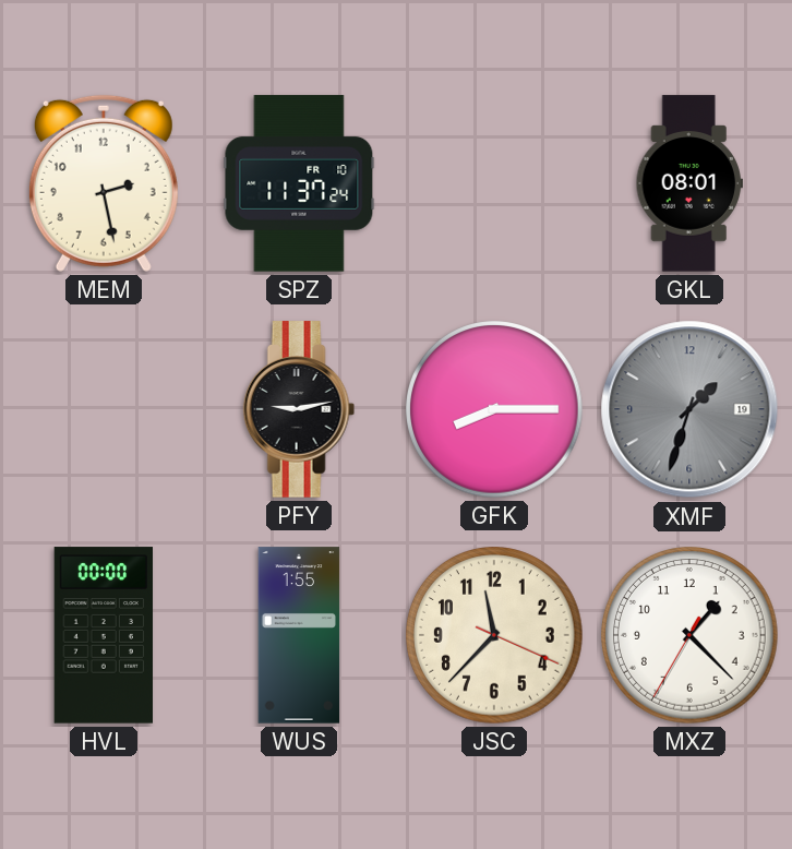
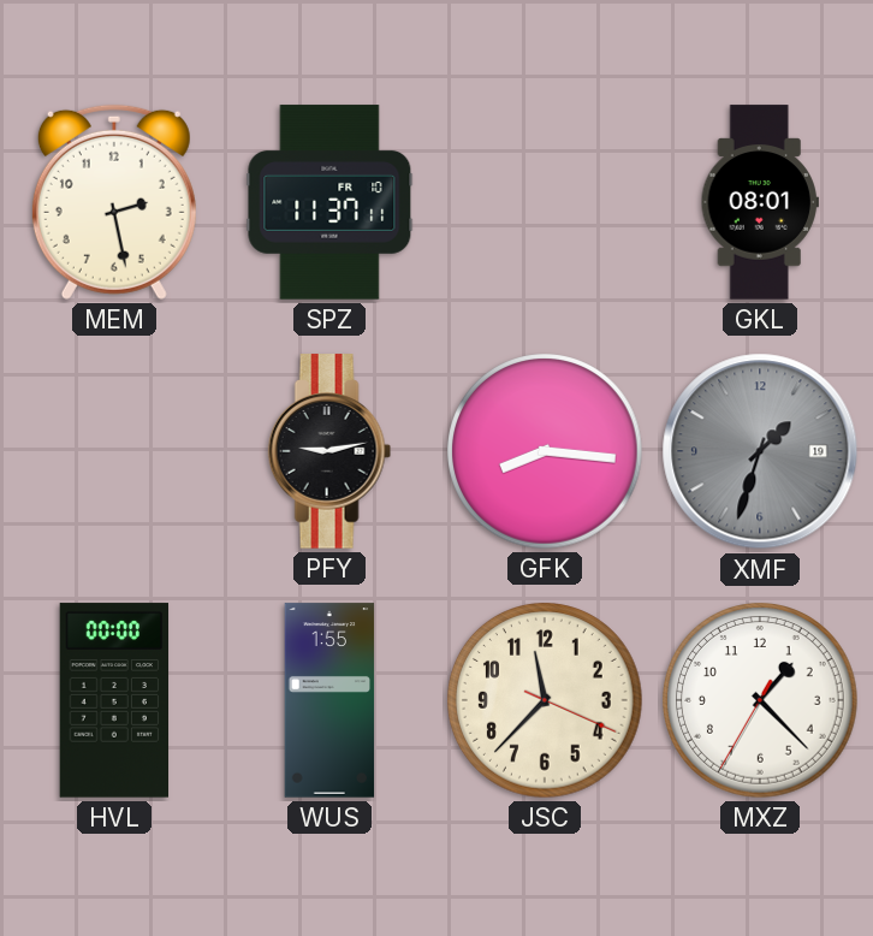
SPZ: 11:37:24 -> 11:37:11
GFK: 8:15 -> 8:16
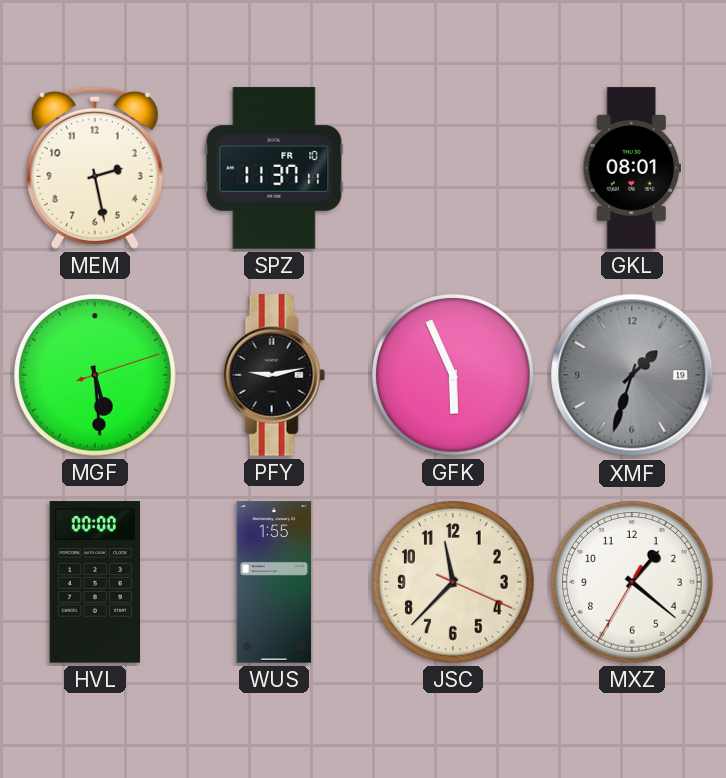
MGF: none -> 5:29
GFK: 8:16 -> 5:56
MXZ: 1:22 -> 1:21
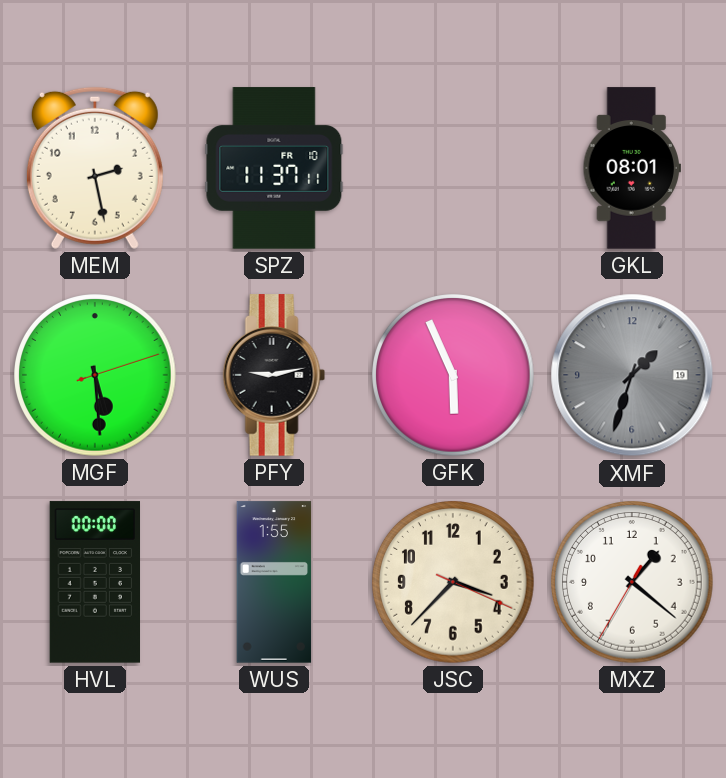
JSC: 11:37 -> 3:37
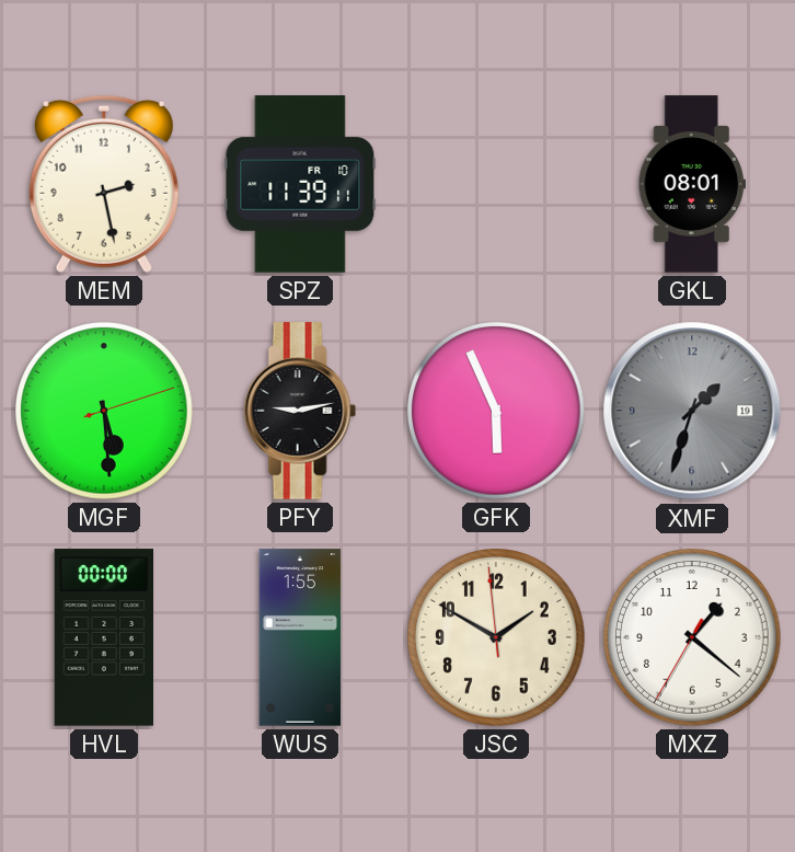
SPZ: 11:37 -> 11:39
JSC: 3:37 -> 1:49
